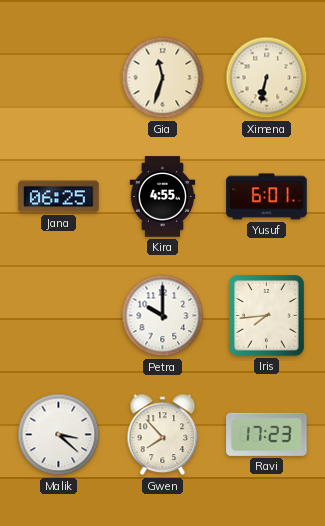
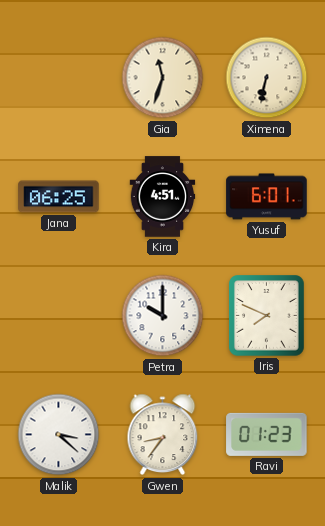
Kira: 4:55 -> 4:51
Iris: 7:44 -> 7:49
Gwen: 7:53 -> 8:36
Ravi: 17:23 -> 01:23
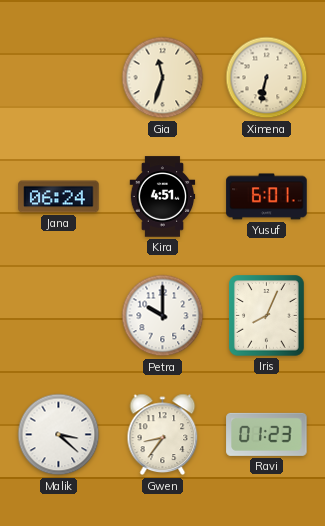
Jana: 06:25 -> 06:24
Iris: 7:49 -> 8:04
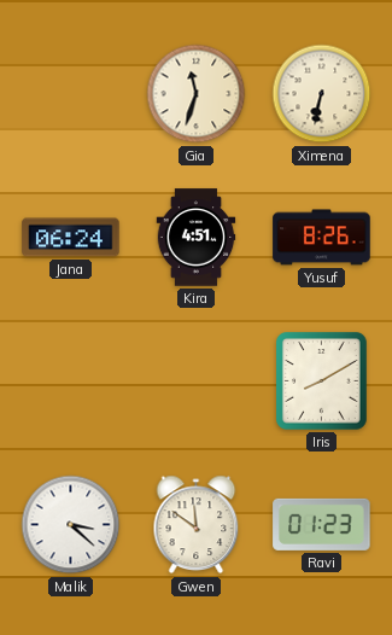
Yusuf: 6:01 -> 8:26
Petra: 10:00 -> none
Iris: 8:04 -> 8:10
Gwen: 8:36 -> 11:51
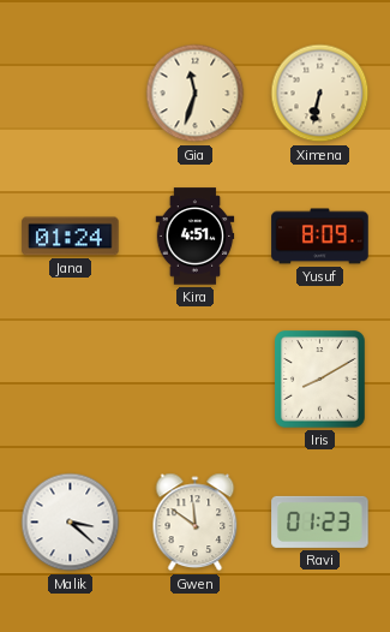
Jana: 06:24 -> 01:24
Yusuf: 8:26 -> 8:09
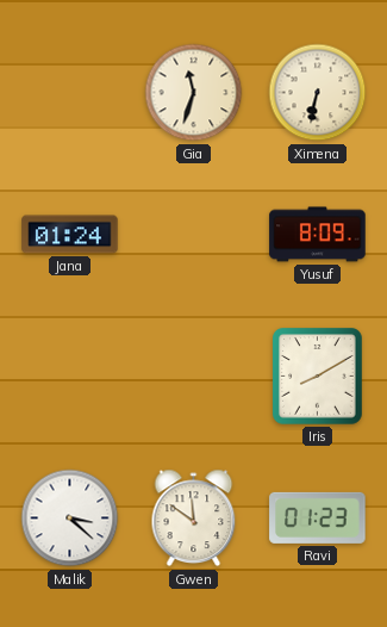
Kira: 4:51 -> none
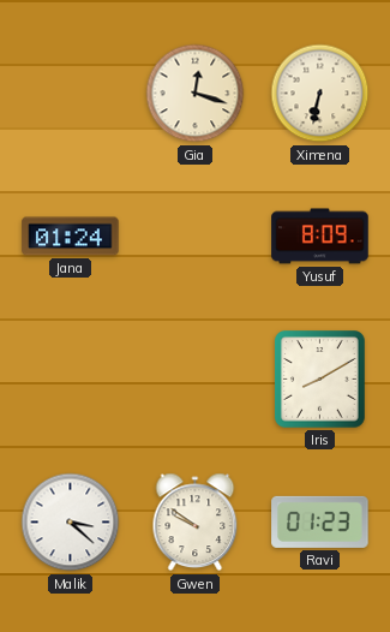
Gia: 11:33 -> 12:18
Gwen: 11:51 -> 9:51
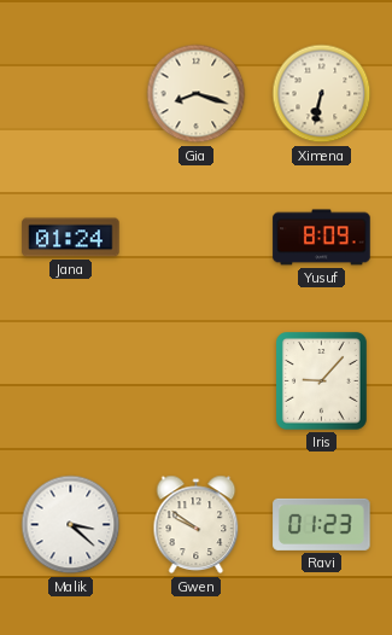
Gia: 12:18 -> 8:18
Iris: 8:10 -> 9:07
